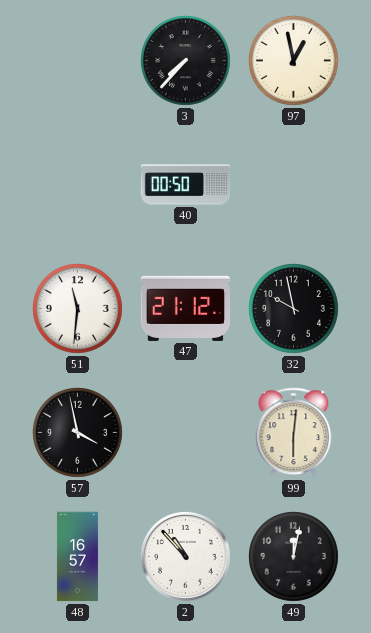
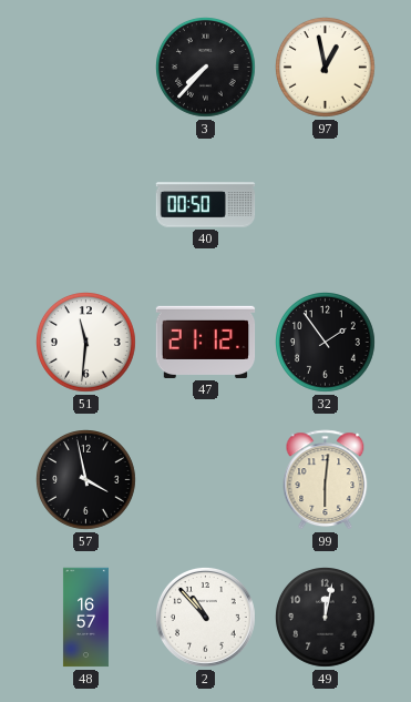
32: 9:58 -> 1:54
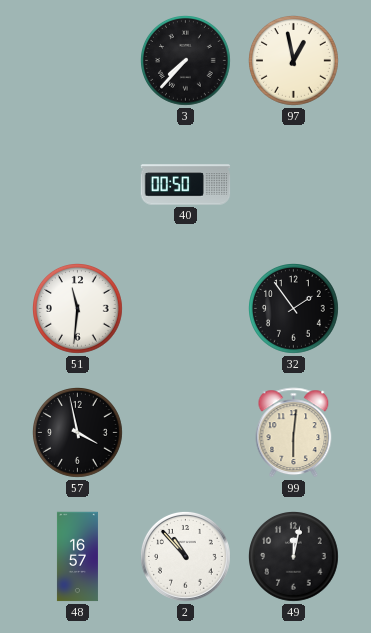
47: 21:12 -> none
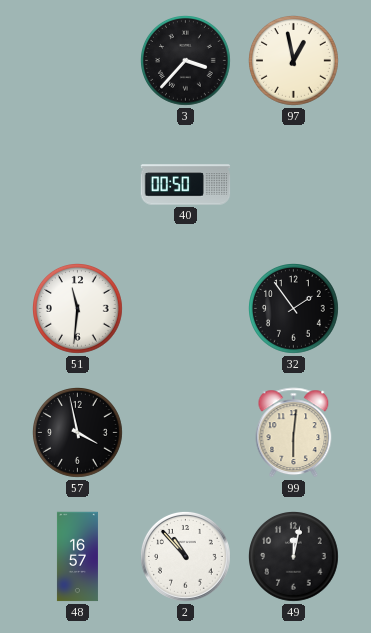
3: 7:37 -> 3:37
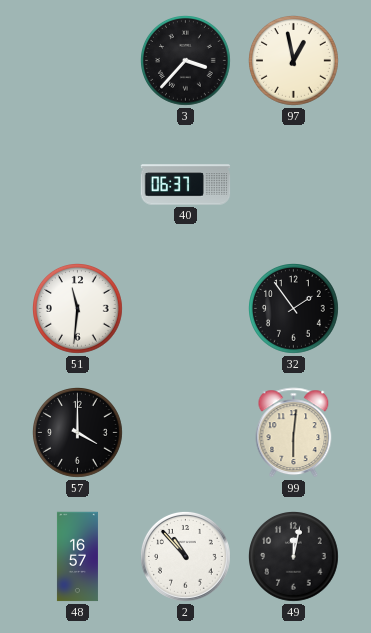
40: 00:50 -> 06:37
57: 3:58 -> 4:00
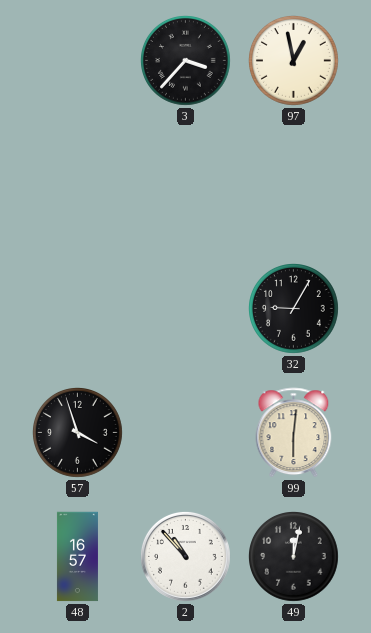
40: 06:37 -> none
51: 11:31 -> none
32: 1:54 -> 9:05
57: 4:00 -> 3:57
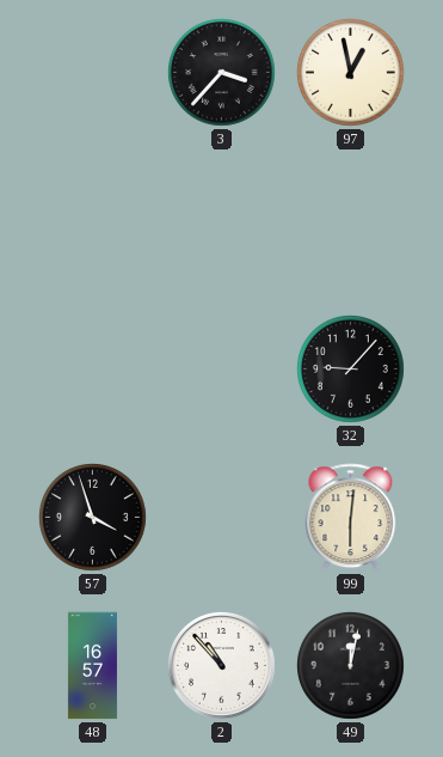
32: 9:05 -> 9:07
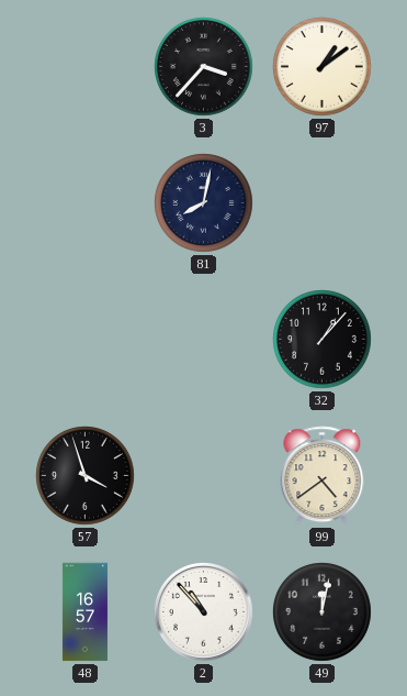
97: 12:58 -> 1:09
81: none -> 8:02
32: 9:07 -> 1:07
99: 6:01 -> 4:39
